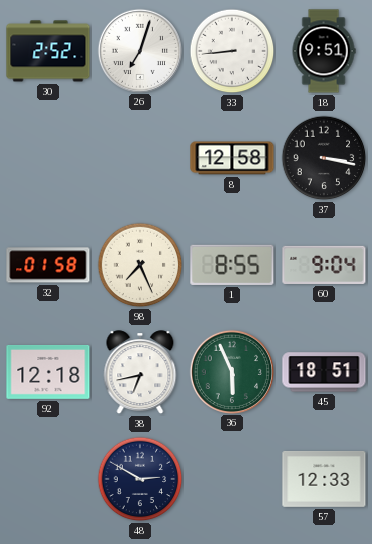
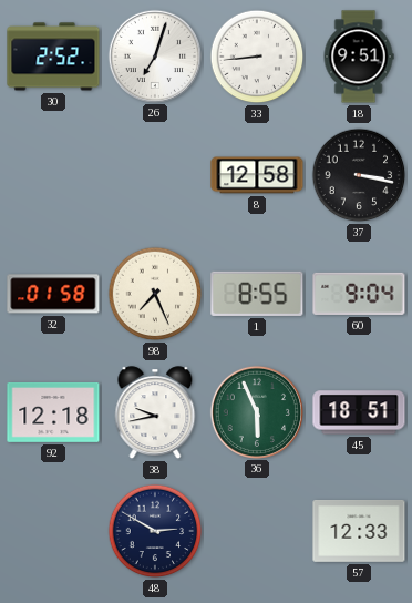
38: 6:43 -> 9:43
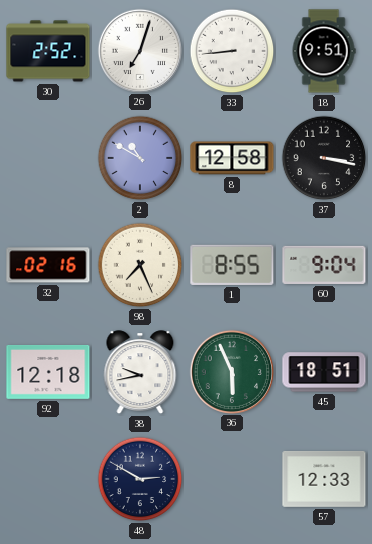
2: none -> 10:50
32: 01:58 -> 02:16
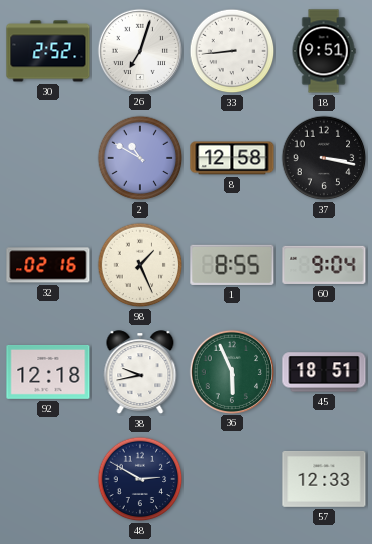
98: 7:26 -> 1:26
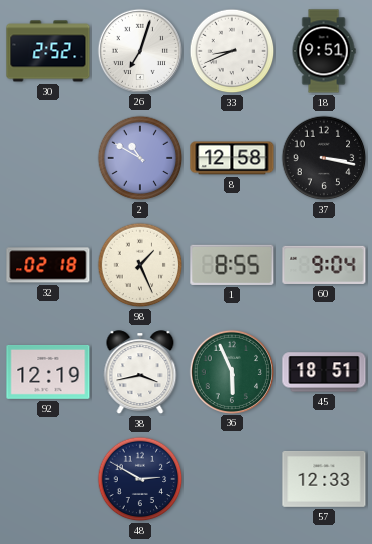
33: 8:44 -> 8:41
32: 02:16 -> 02:18
92: 12:18 -> 12:19
38: 9:43 -> 3:43
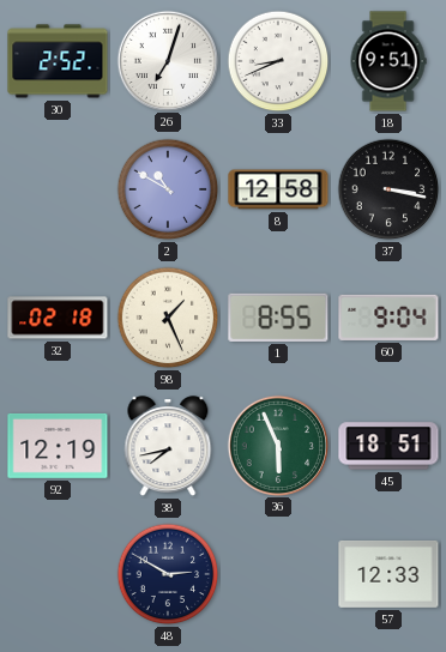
38: 3:43 -> 7:43
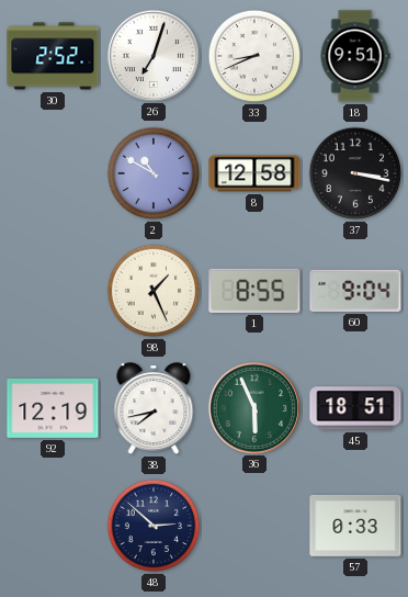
32: 02:18 -> none
48: 2:50 -> 2:52
57: 12:33 -> 0:33
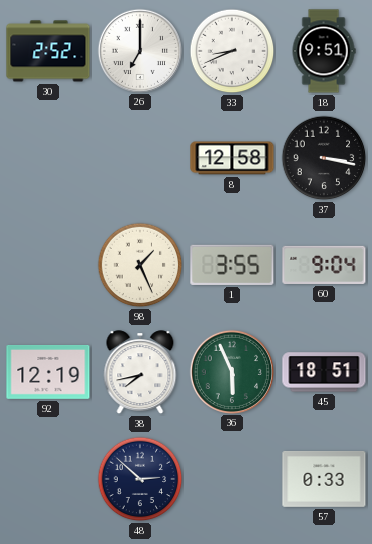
26: 7:03 -> 7:00
2: 10:50 -> none
1: 8:55 -> 3:55
